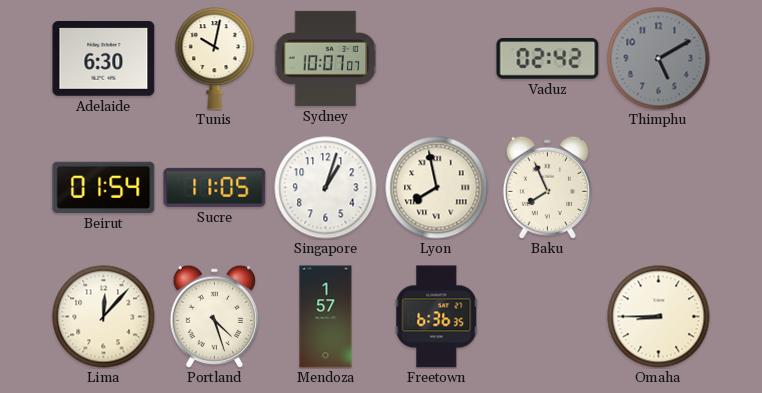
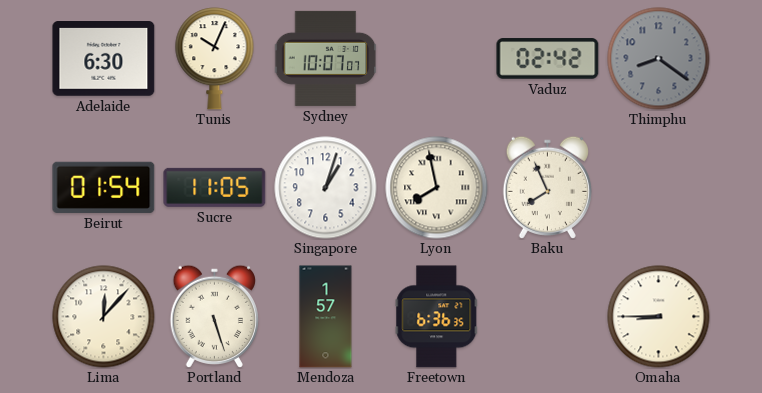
Tunis: 10:02 -> 10:04
Thimphu: 5:10 -> 8:21
Portland: 4:27 -> 5:27
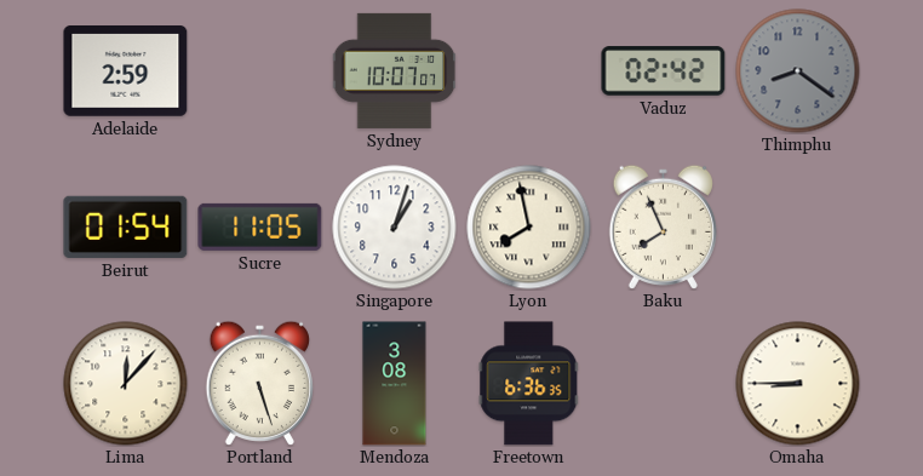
Adelaide: 6:30 -> 2:59
Tunis: 10:04 -> none
Mendoza: 1:57 -> 3:08
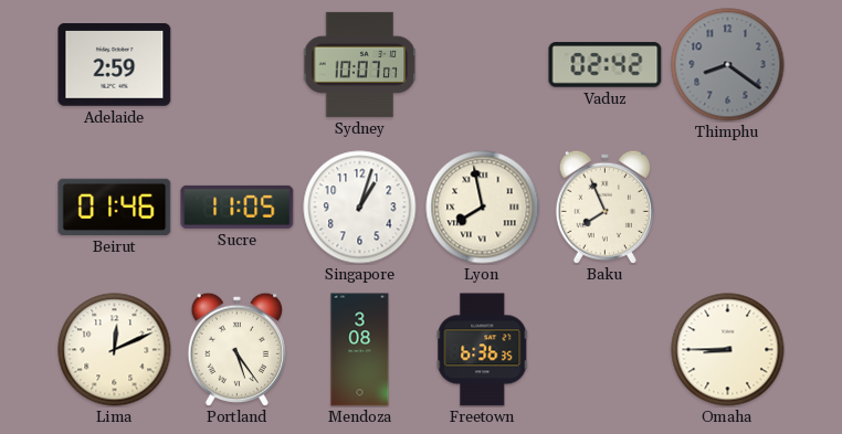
Beirut: 01:54 -> 01:46
Lima: 12:07 -> 12:11
Portland: 5:27 -> 5:24
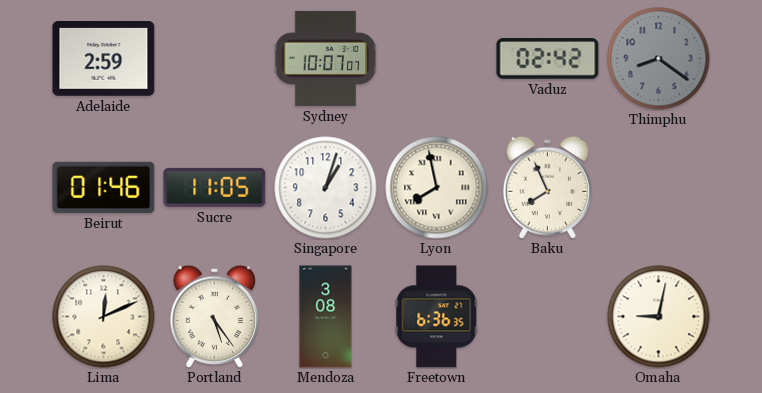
Omaha: 8:45 -> 9:02
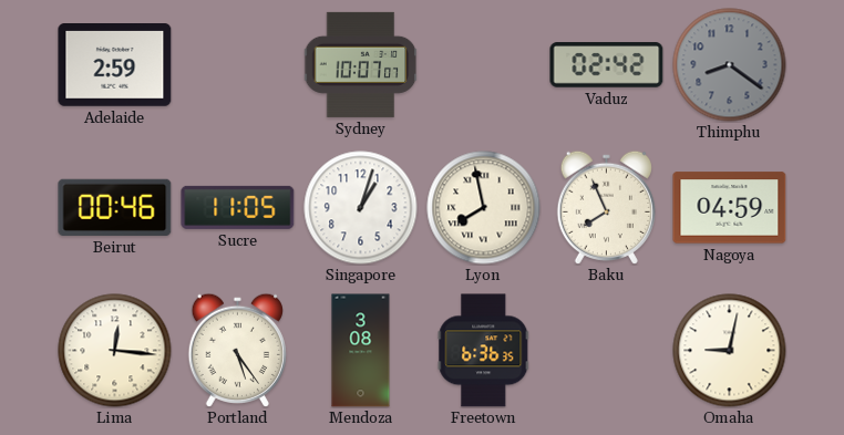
Beirut: 01:46 -> 00:46
Nagoya: none -> 04:59
Lima: 12:11 -> 12:16
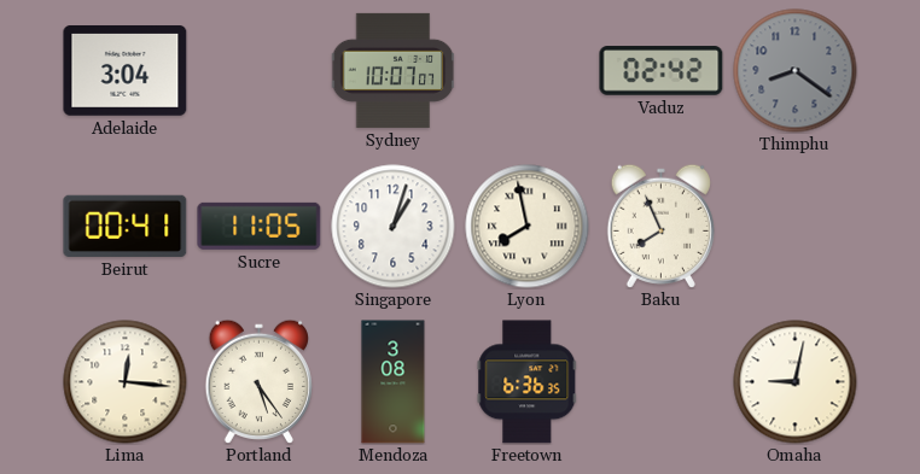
Adelaide: 2:59 -> 3:04
Beirut: 00:46 -> 00:41
Nagoya: 04:59 -> none
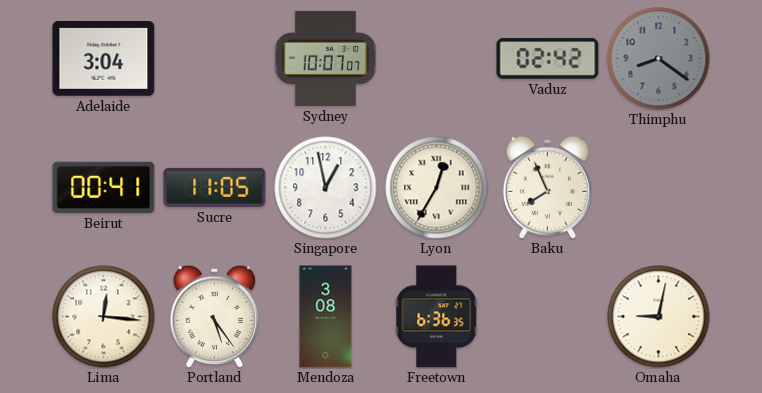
Singapore: 1:03 -> 12:58
Lyon: 7:58 -> 12:35
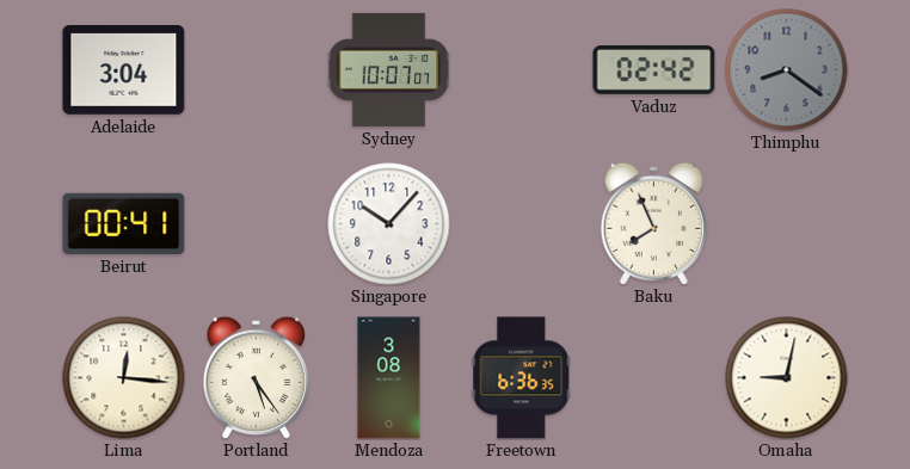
Sucre: 11:05 -> none
Singapore: 12:58 -> 10:07
Lyon: 12:35 -> none
